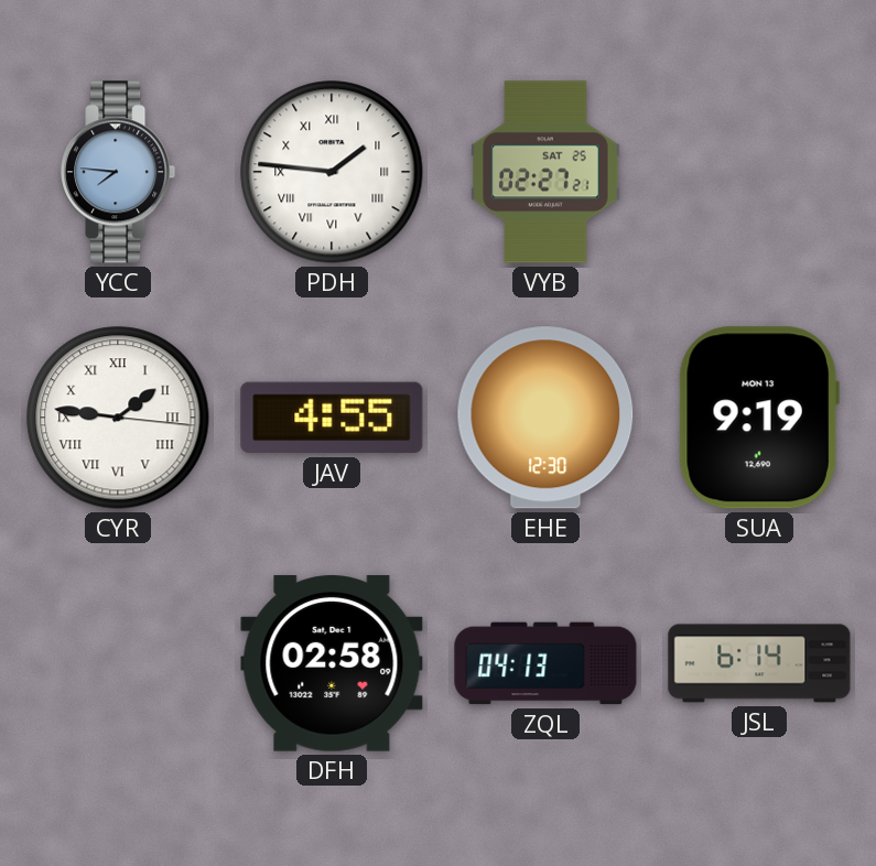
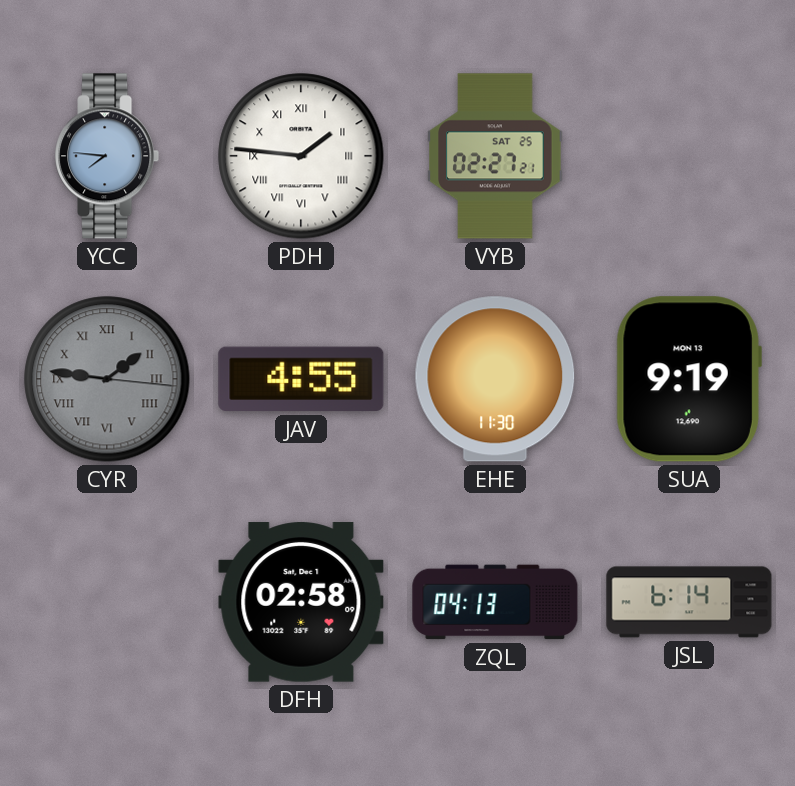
CYR dial: white -> grey
EHE: 12:30 -> 11:30
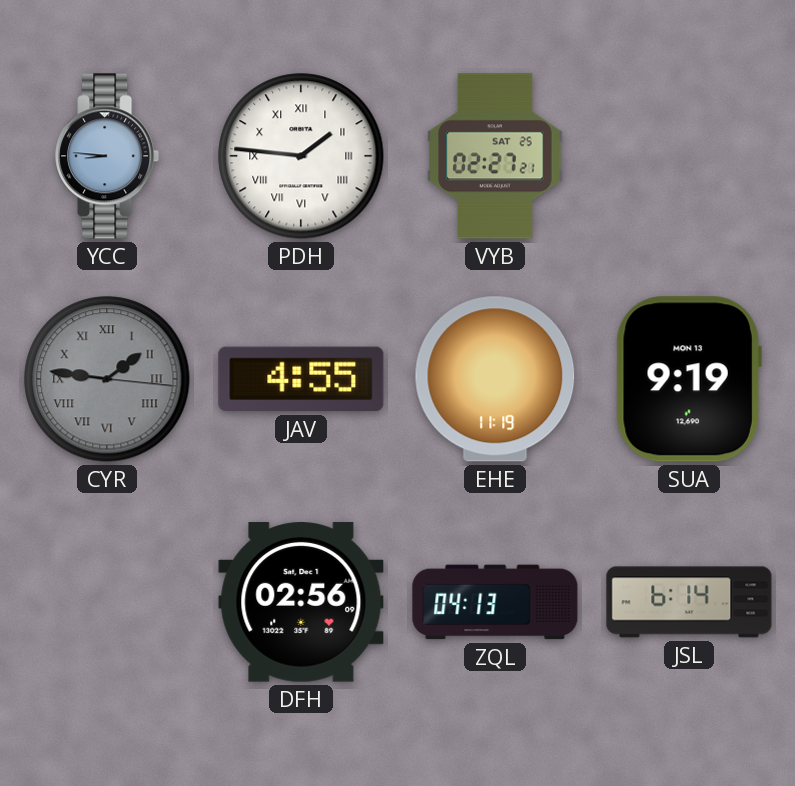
YCC: 7:46 -> 8:46
EHE: 11:30 -> 11:19
DFH: 02:58 -> 02:56
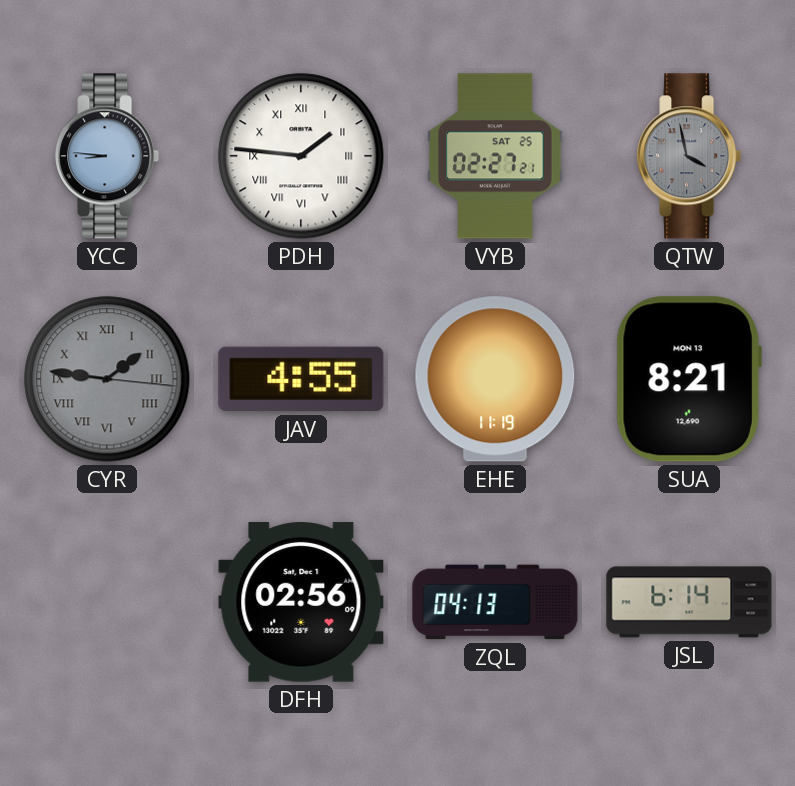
QTW: none -> 3:58
SUA: 9:19 -> 8:21
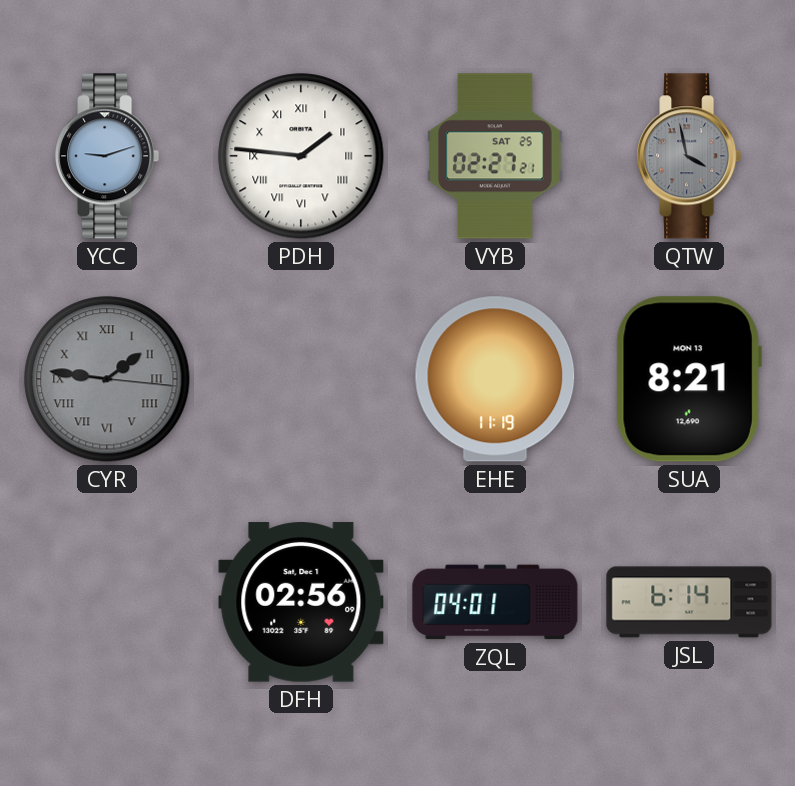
YCC: 8:46 -> 9:12
JAV: 4:55 -> none
ZQL: 04:13 -> 04:01
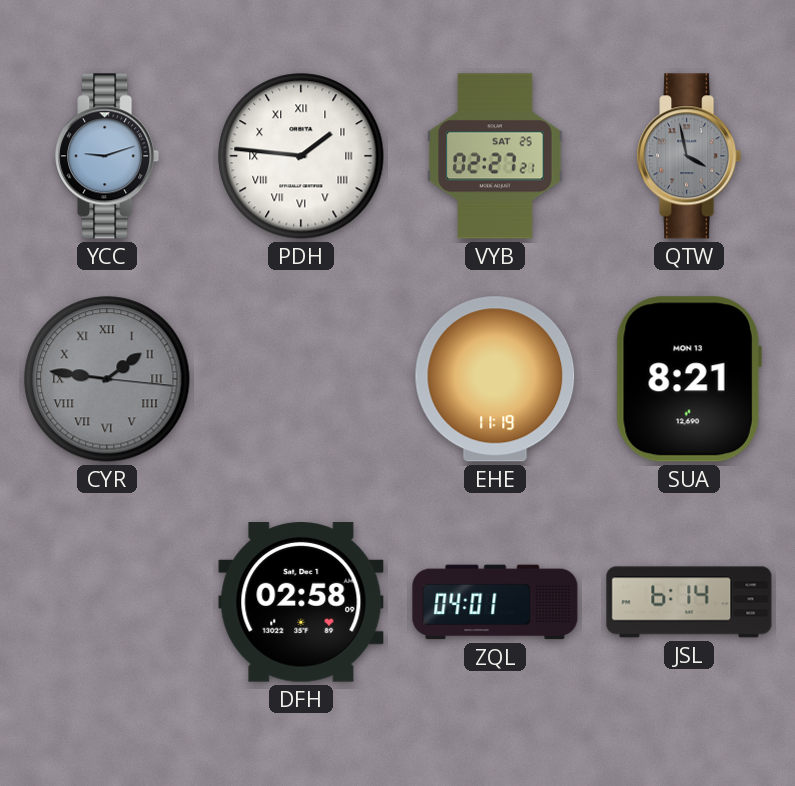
DFH: 02:56 -> 02:58
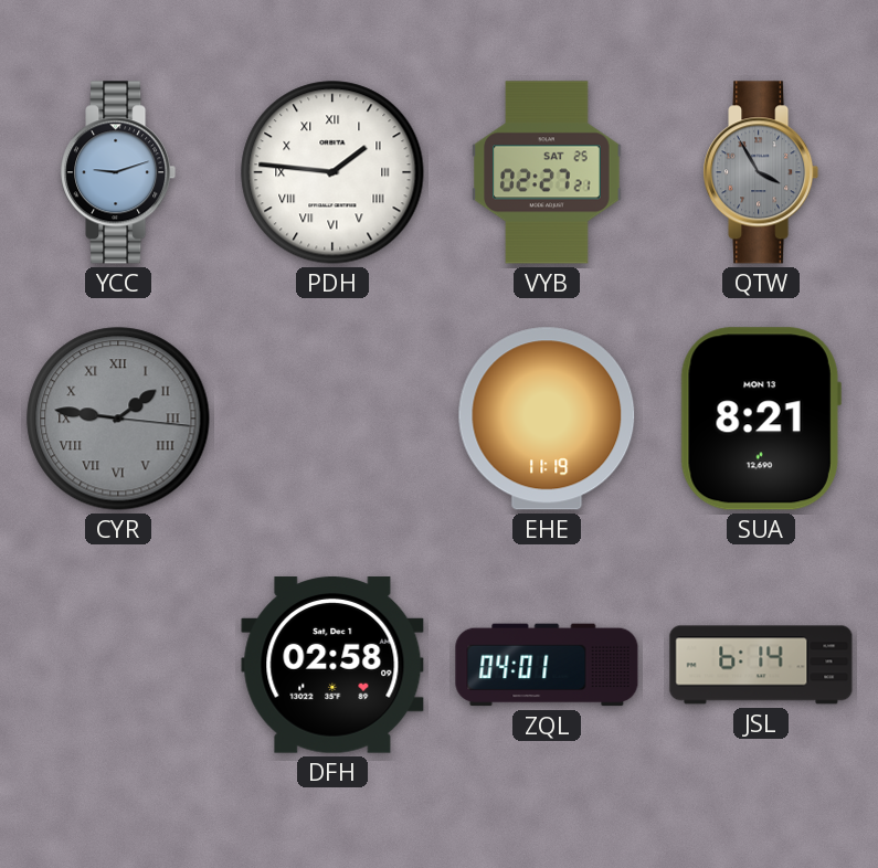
QTW: 3:58 -> 3:55
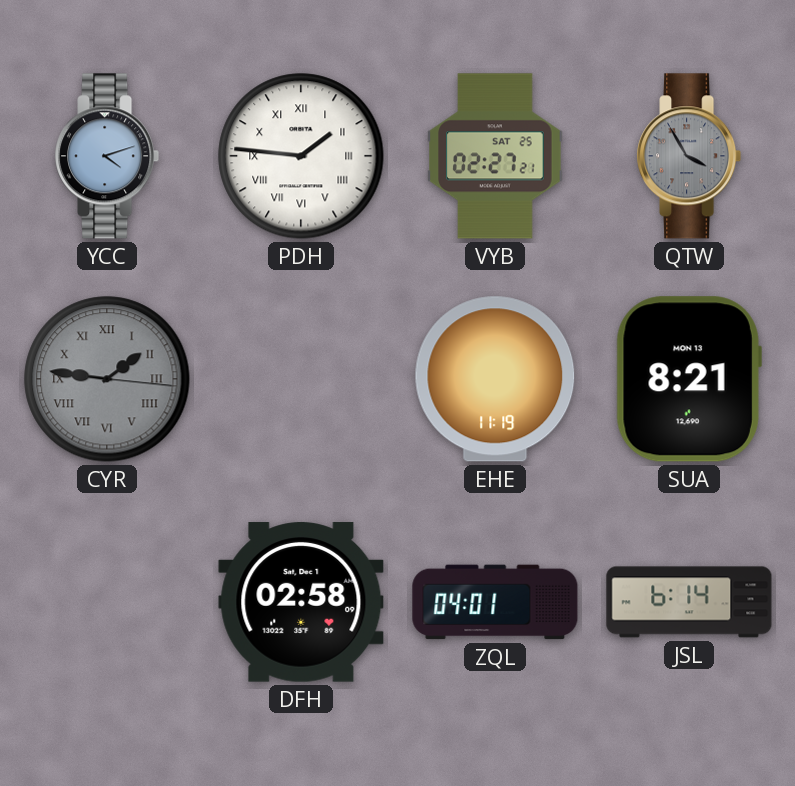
YCC: 9:12 -> 4:12
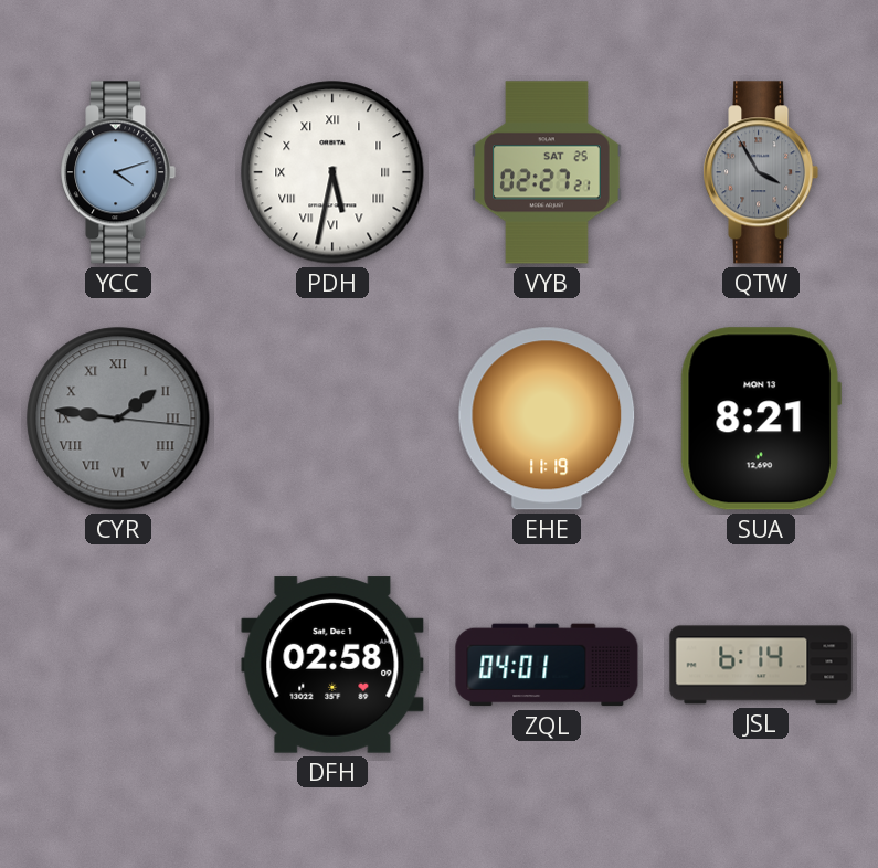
PDH: 1:46 -> 5:32
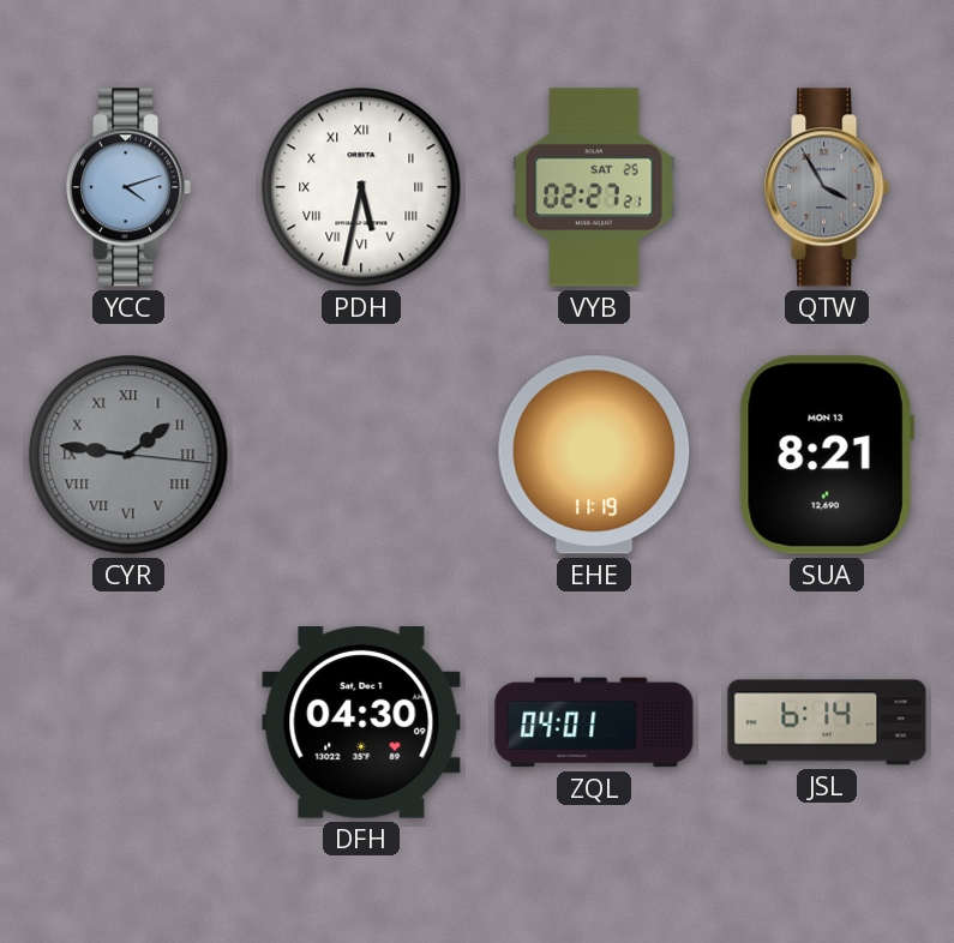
DFH: 02:58 -> 04:30
